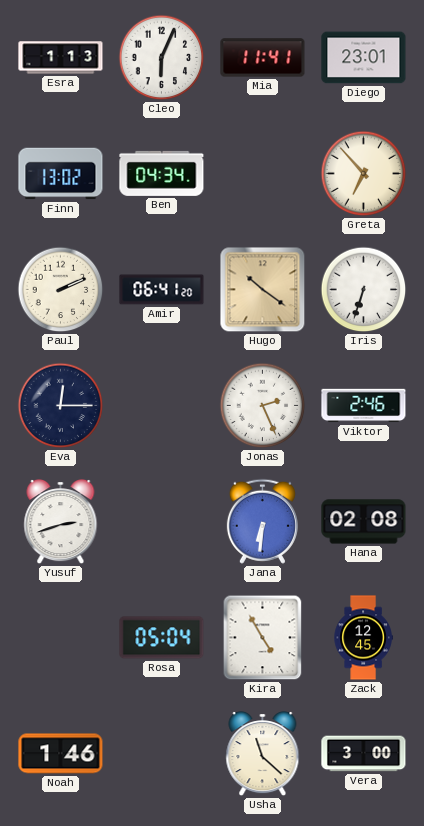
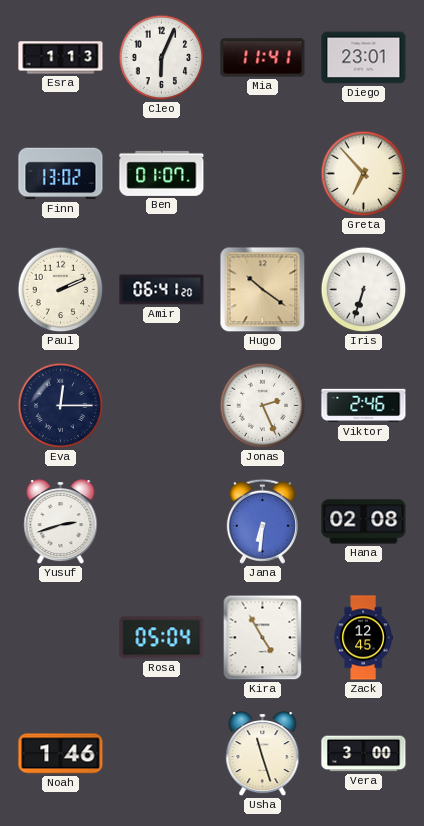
Ben: 04:34 -> 01:07
Usha: 11:22 -> 11:27
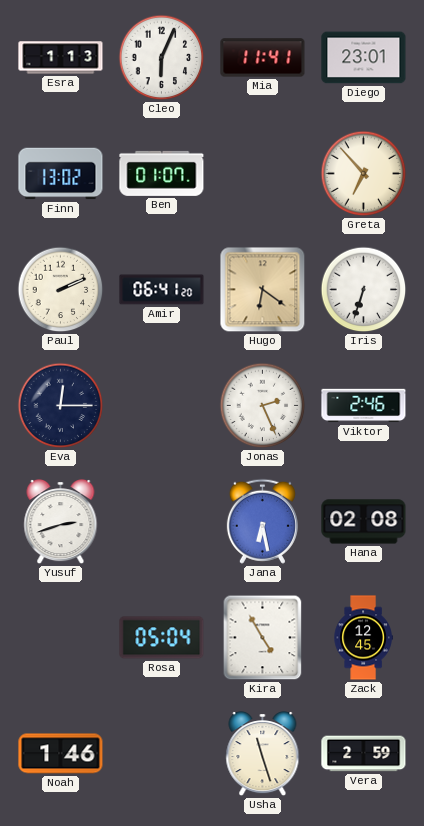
Hugo: 10:21 -> 6:21
Jana: 6:31 -> 6:28
Vera: 3:00 -> 2:59
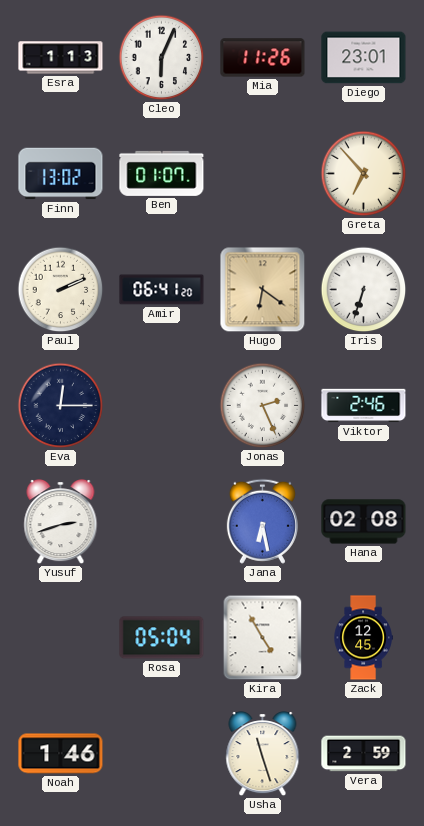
Mia: 11:41 -> 11:26
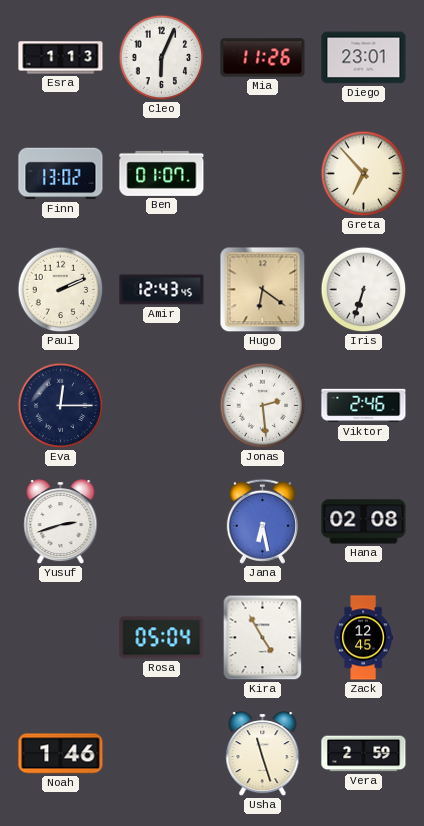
Amir: 06:41 -> 12:43
Jonas: 2:26 -> 2:29
